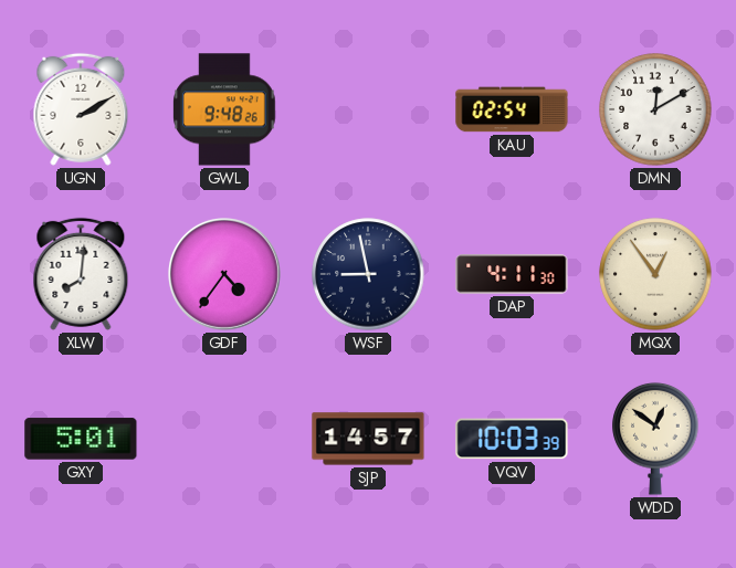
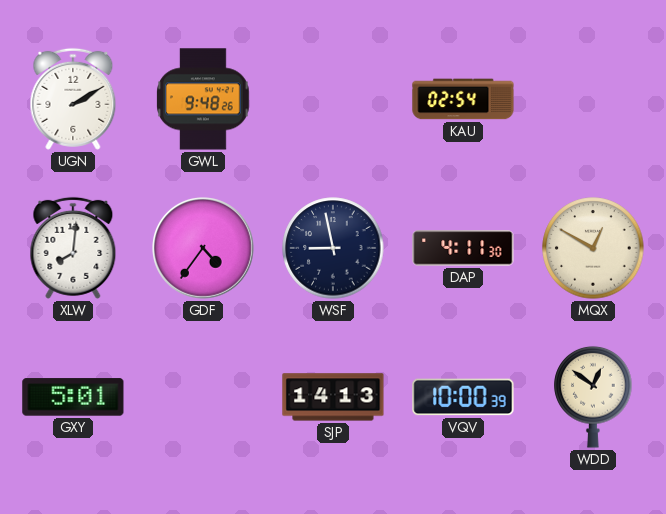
DMN: 12:10 -> none
MQX: 12:54 -> 12:50
SJP: 14:57 -> 14:13
VQV: 10:03 -> 10:00
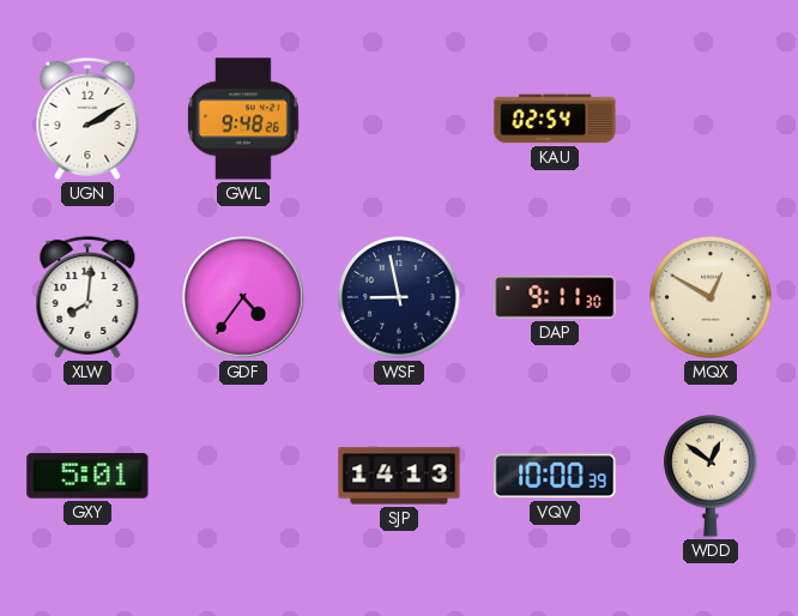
DAP: 4:11 -> 9:11
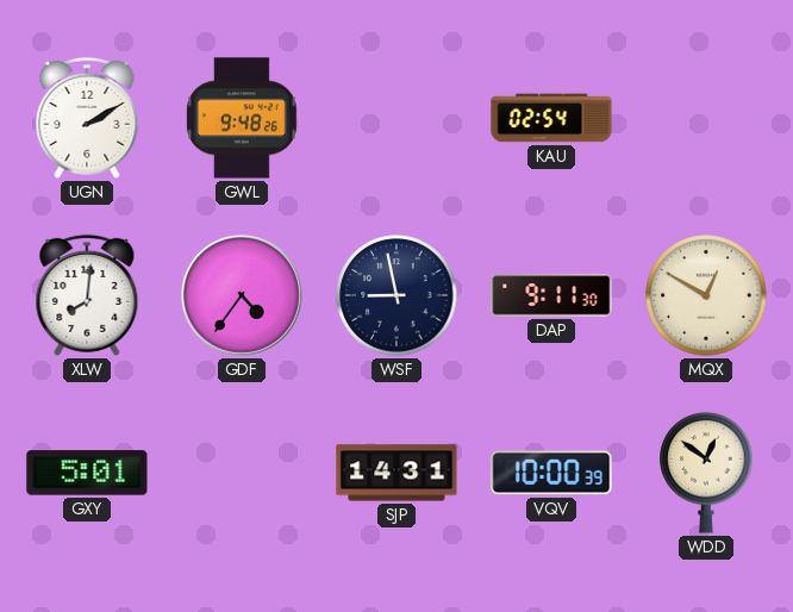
SJP: 14:13 -> 14:31
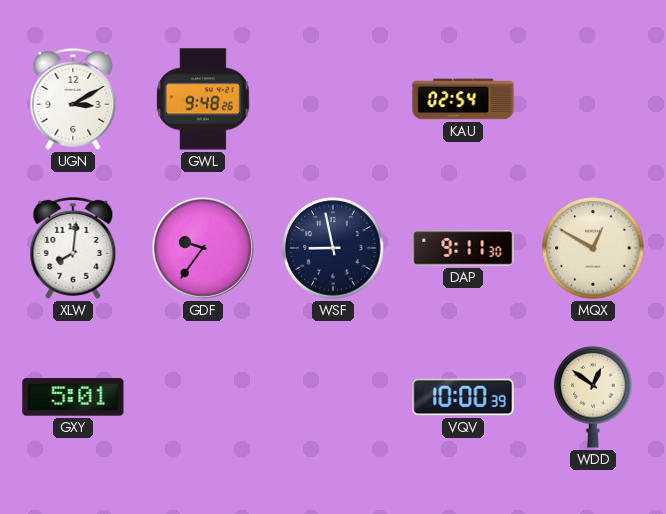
UGN: 2:10 -> 3:10
GDF: 4:36 -> 9:36
SJP: 14:31 -> none
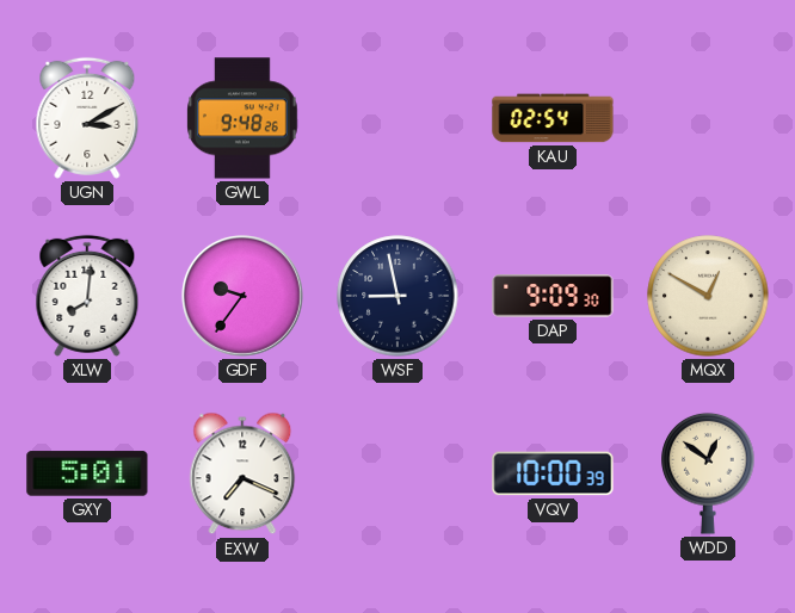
DAP: 9:11 -> 9:09
EXW: none -> 7:19
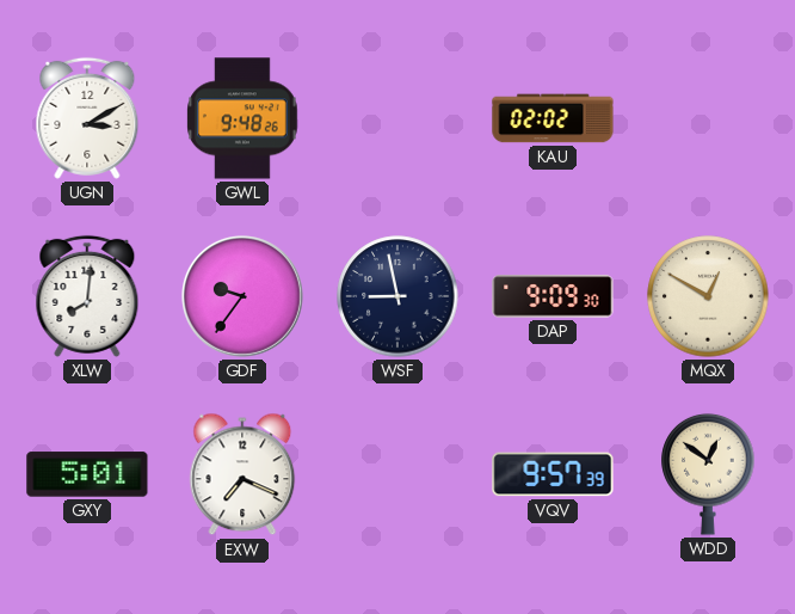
KAU: 02:54 -> 02:02
VQV: 10:00 -> 9:57
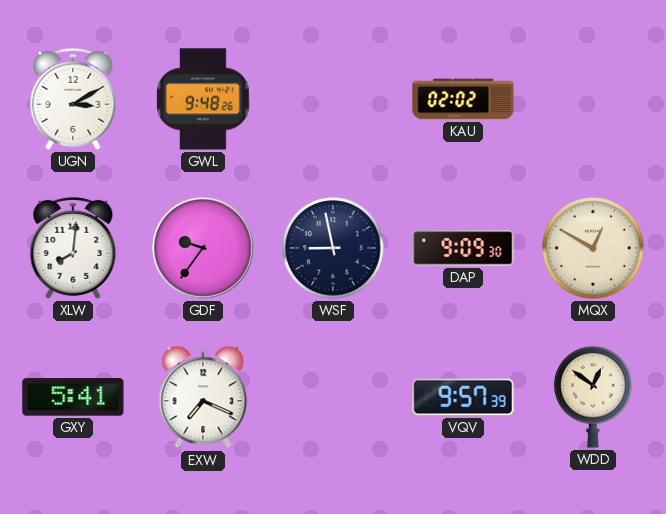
GXY: 5:01 -> 5:41
